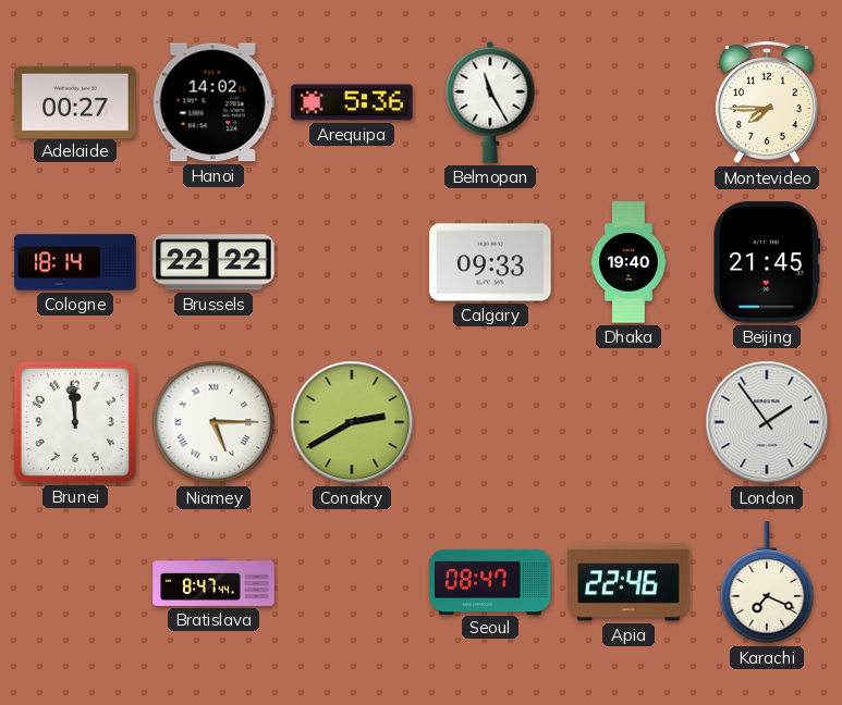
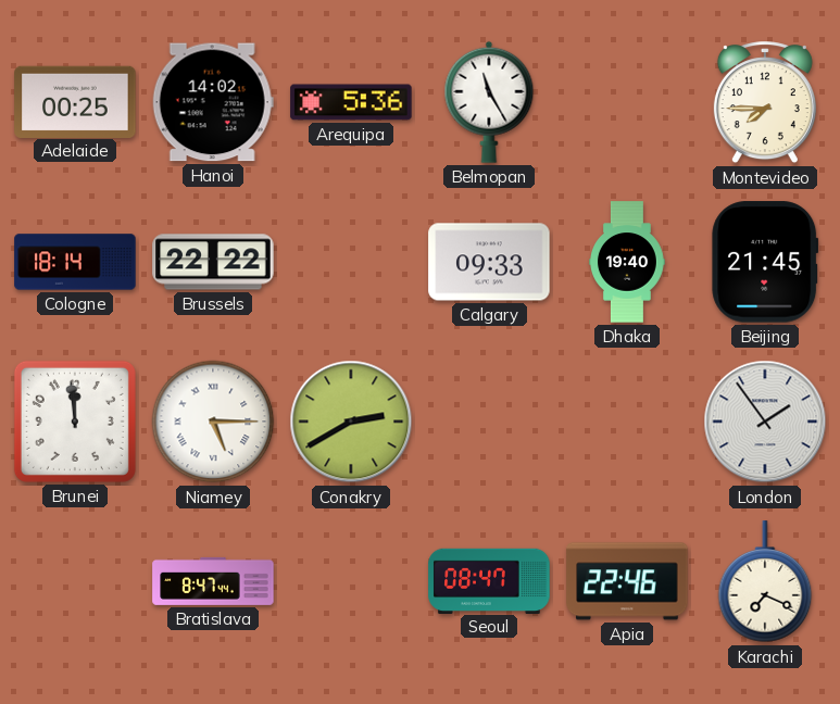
Adelaide: 00:27 -> 00:25
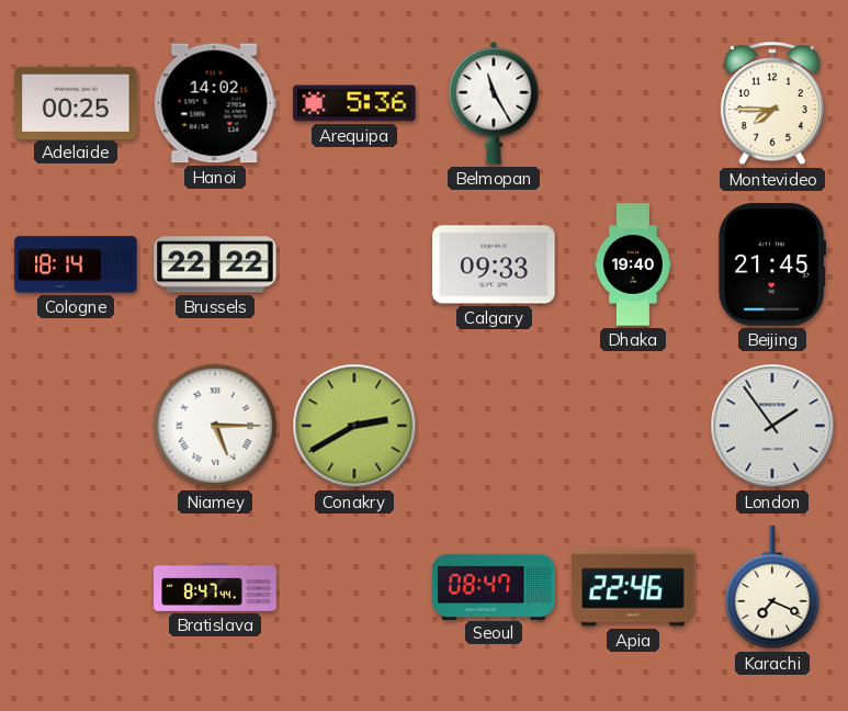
Brunei: 11:59 -> none
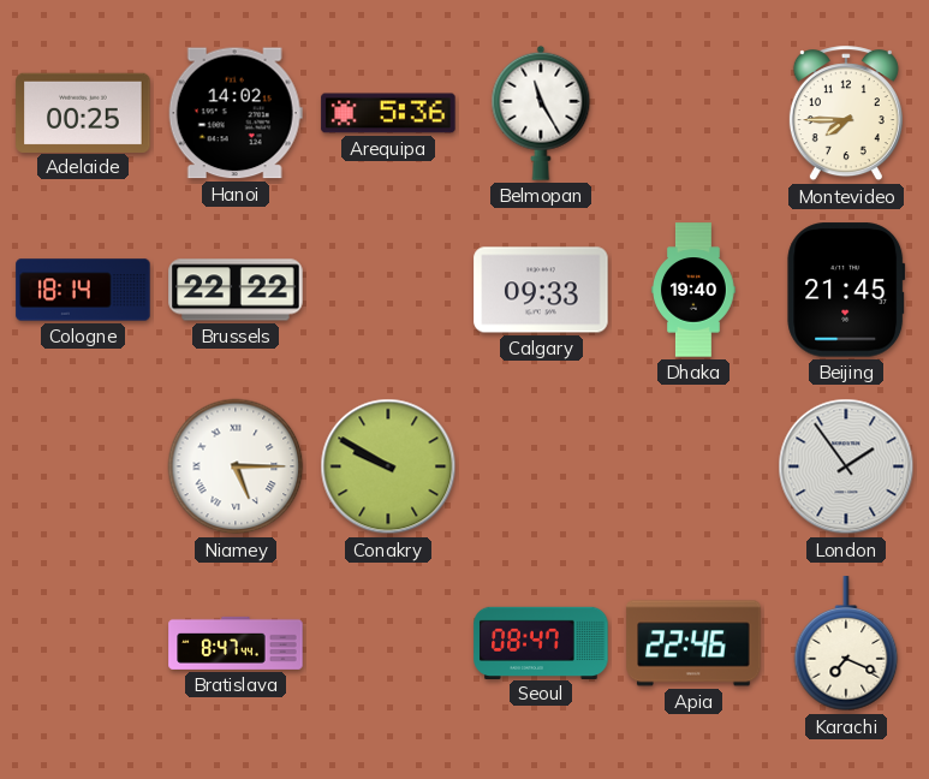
Conakry: 2:40 -> 9:50
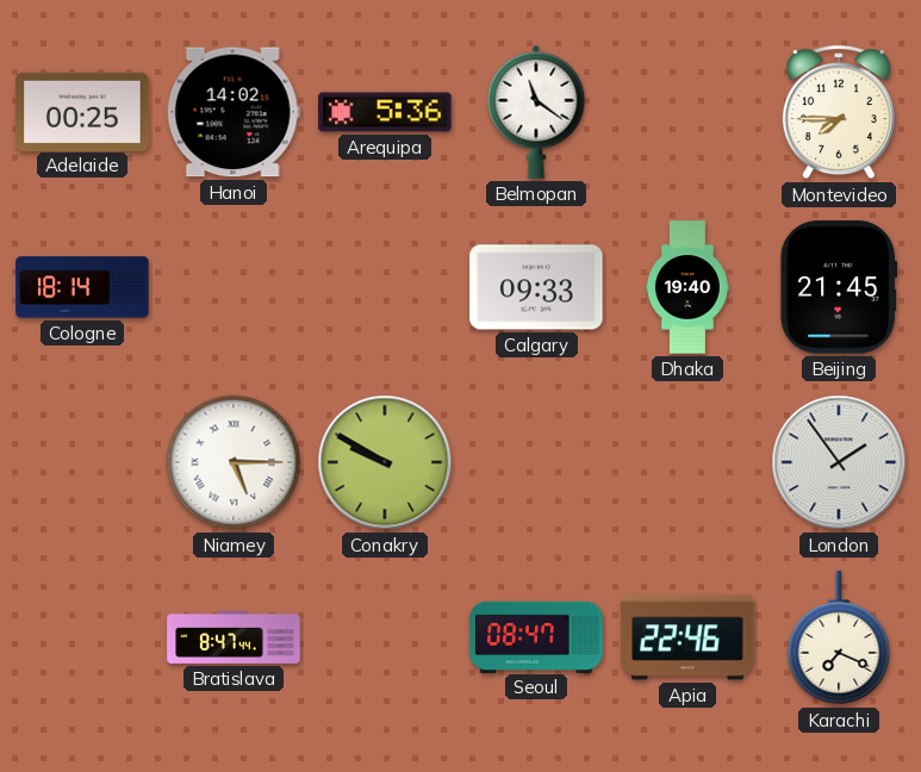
Belmopan: 11:25 -> 11:21
Brussels: 22:22 -> none
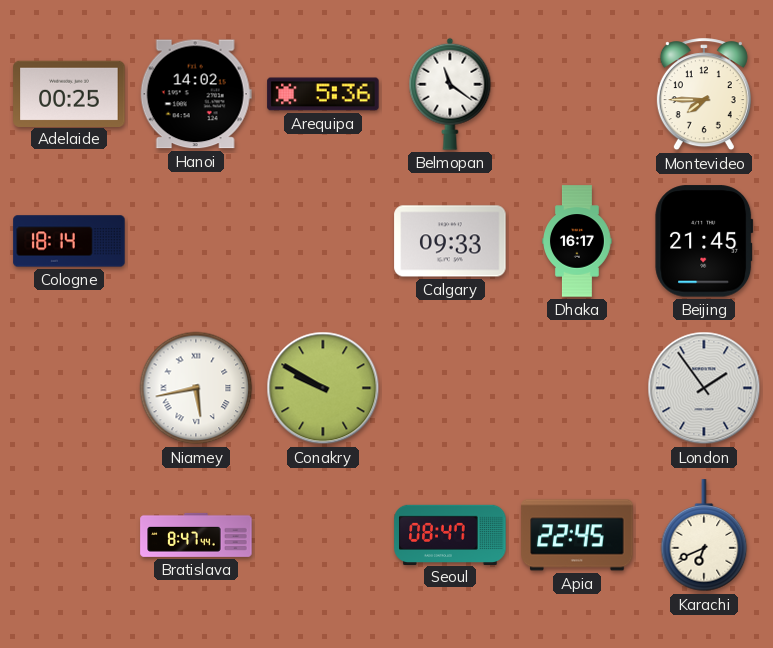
Dhaka: 19:40 -> 16:17
Niamey: 5:15 -> 5:43
Apia: 22:46 -> 22:45
Karachi: 7:19 -> 6:41
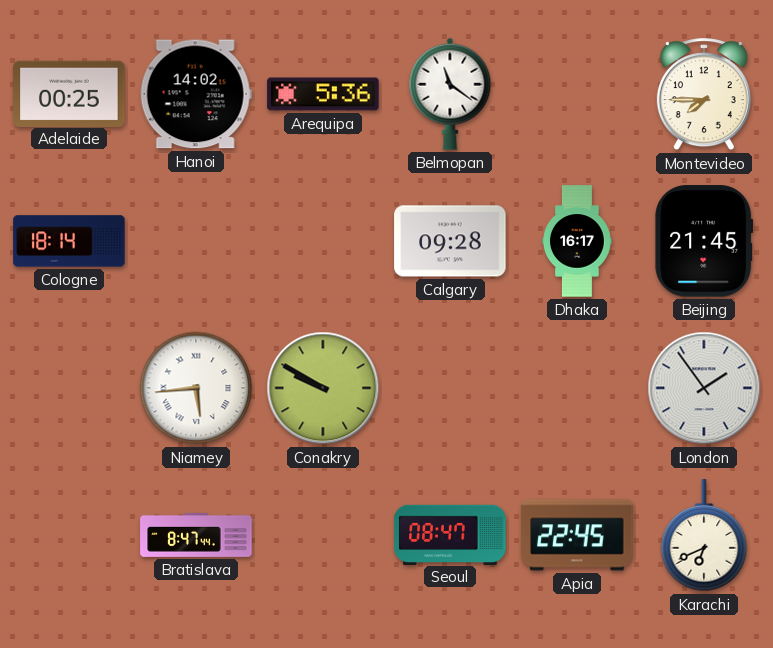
Calgary: 09:33 -> 09:28
Niamey: 5:43 -> 5:44
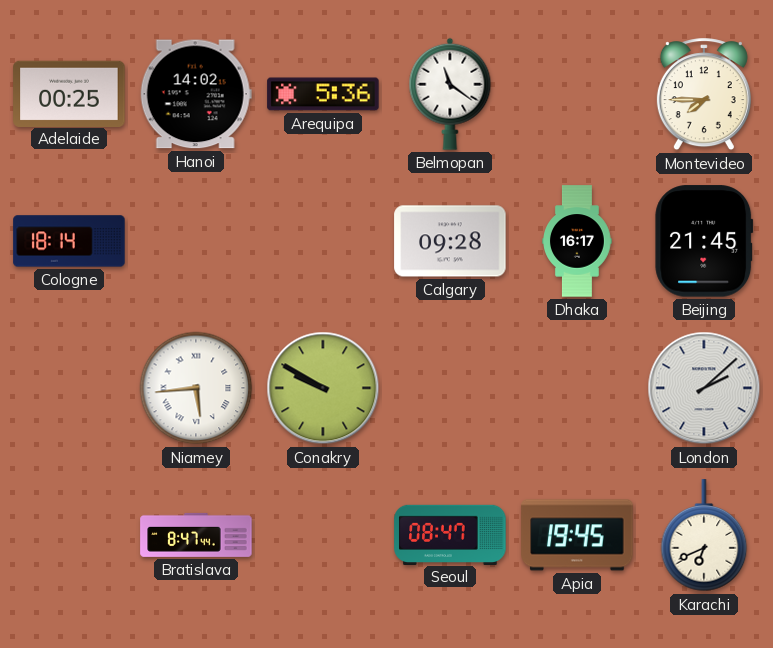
London: 1:54 -> 2:08
Apia: 22:45 -> 19:45
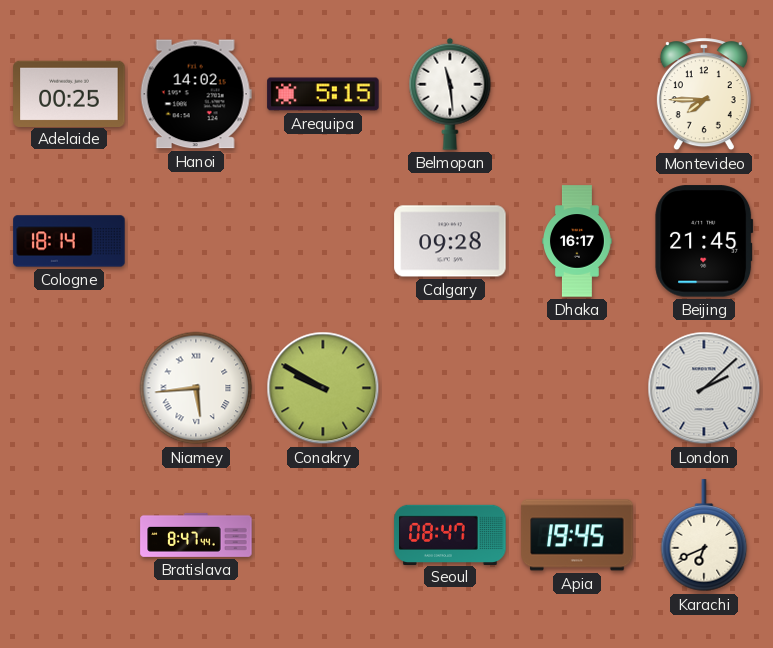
Arequipa: 5:36 -> 5:15
Belmopan: 11:21 -> 11:29
